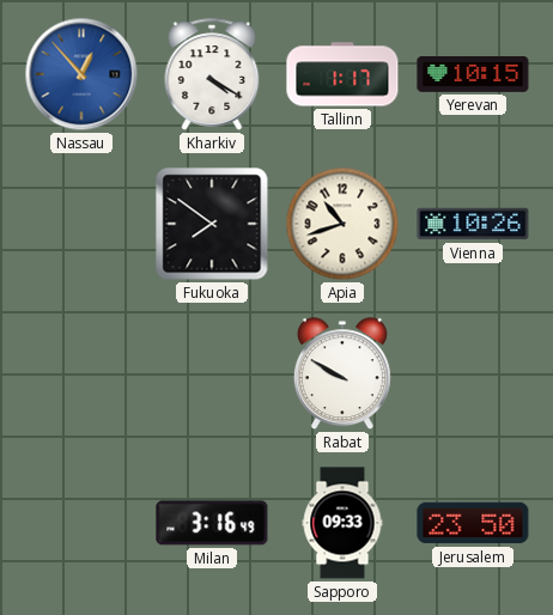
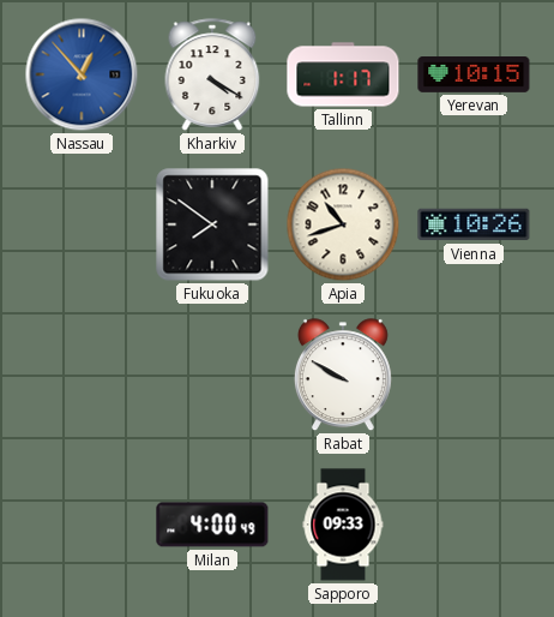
Milan: 3:16 -> 4:00
Jerusalem: 23:50 -> none
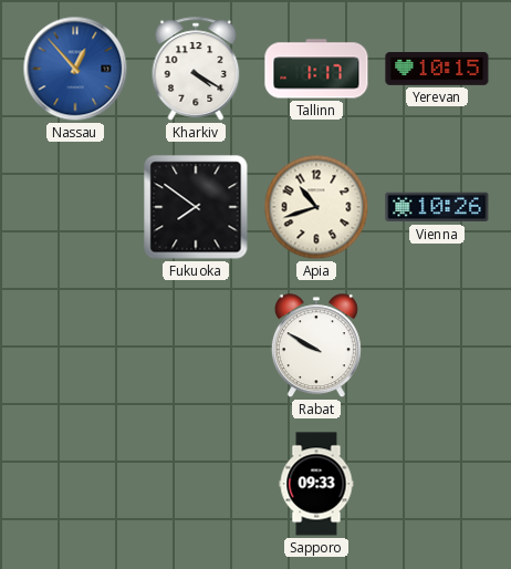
Milan: 4:00 -> none
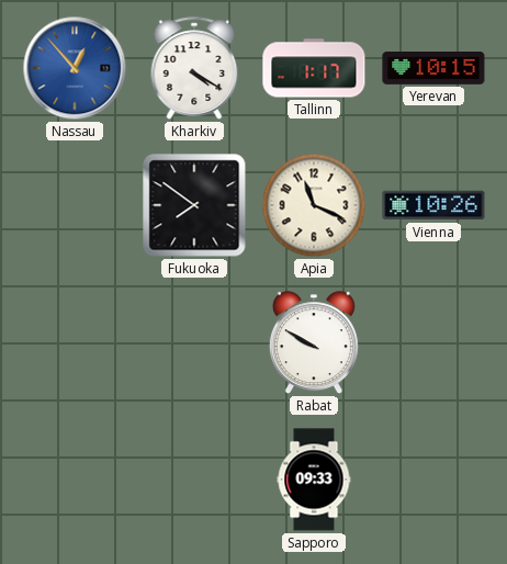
Apia: 10:42 -> 11:19
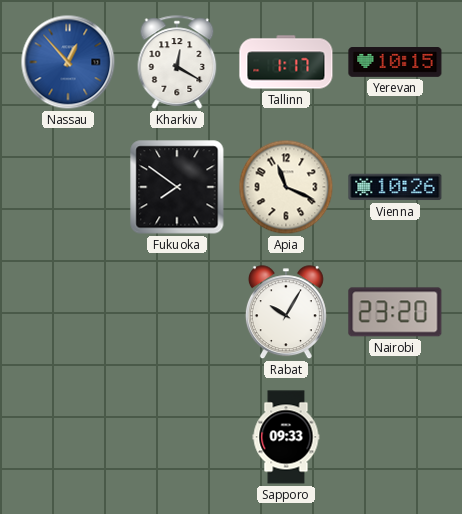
Kharkiv: 4:20 -> 12:20
Rabat: 9:50 -> 10:05
Nairobi: none -> 23:20
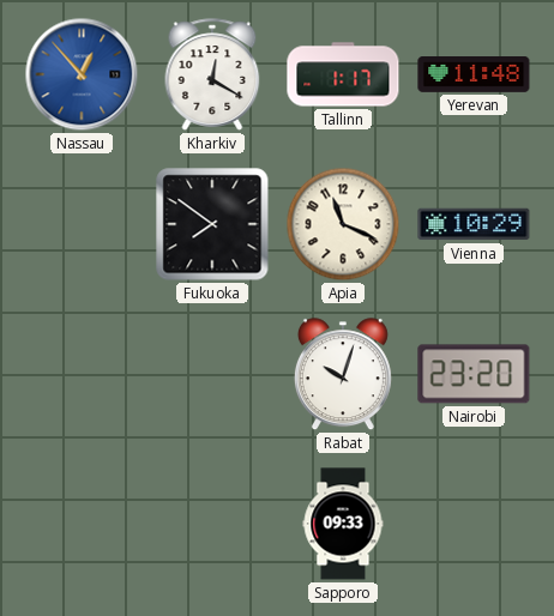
Yerevan: 10:15 -> 11:48
Vienna: 10:26 -> 10:29
Rabat: 10:05 -> 10:03
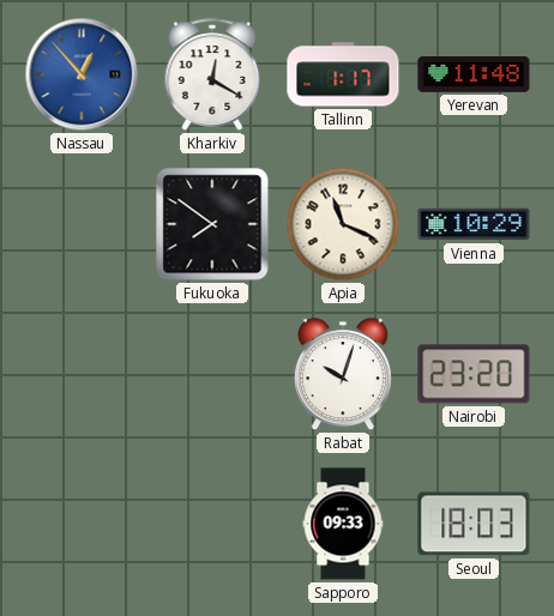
Seoul: none -> 18:03
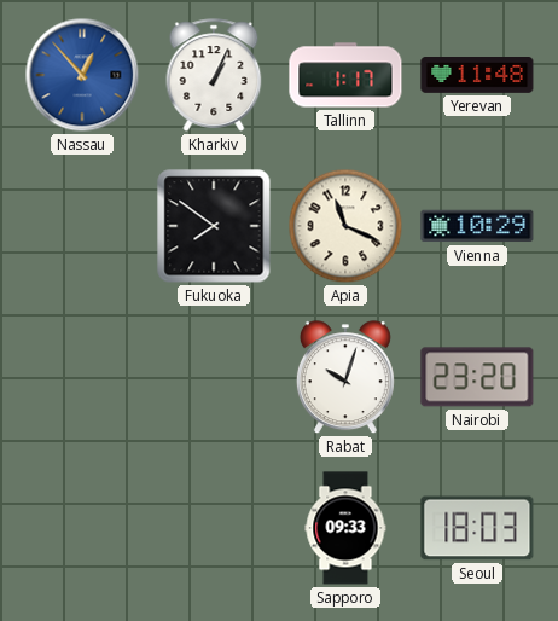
Kharkiv: 12:20 -> 1:04
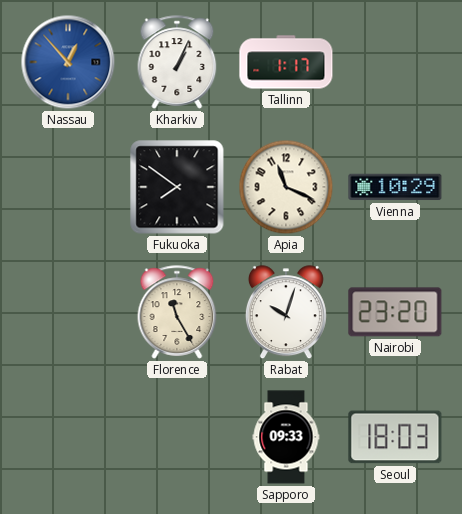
Yerevan: 11:48 -> none
Florence: none -> 11:25
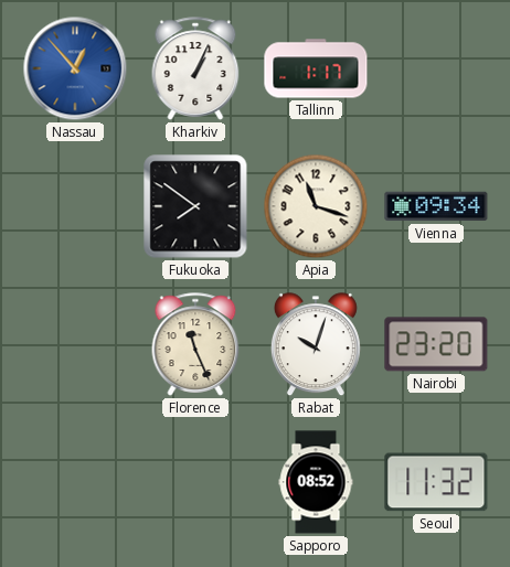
Apia: 11:19 -> 11:18
Vienna: 10:29 -> 09:34
Florence: 11:25 -> 11:26
Sapporo: 09:33 -> 08:52
Seoul: 18:03 -> 11:32
